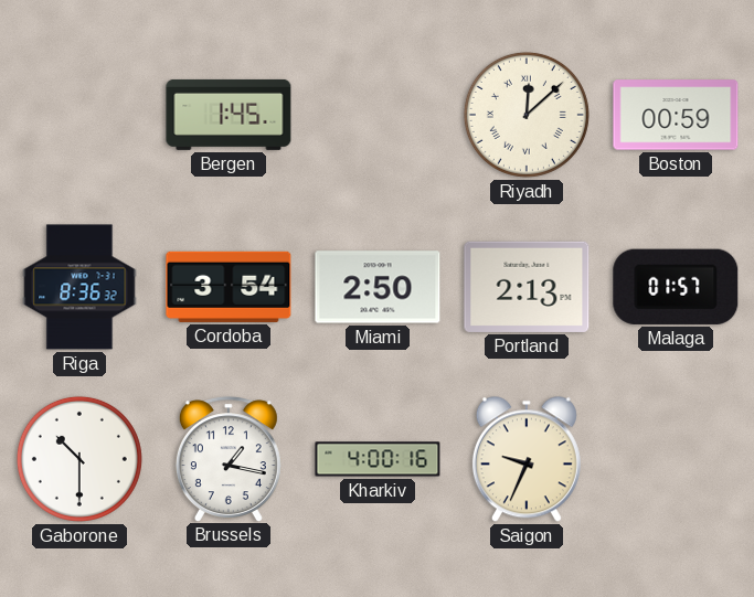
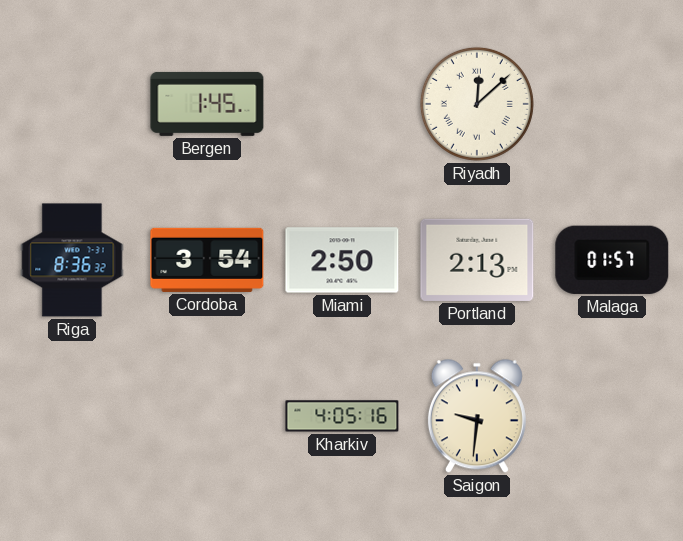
Boston: 00:59 -> none
Gaborone: 10:30 -> none
Brussels: 1:17 -> none
Kharkiv: 4:00 -> 4:05
Saigon: 9:34 -> 9:31
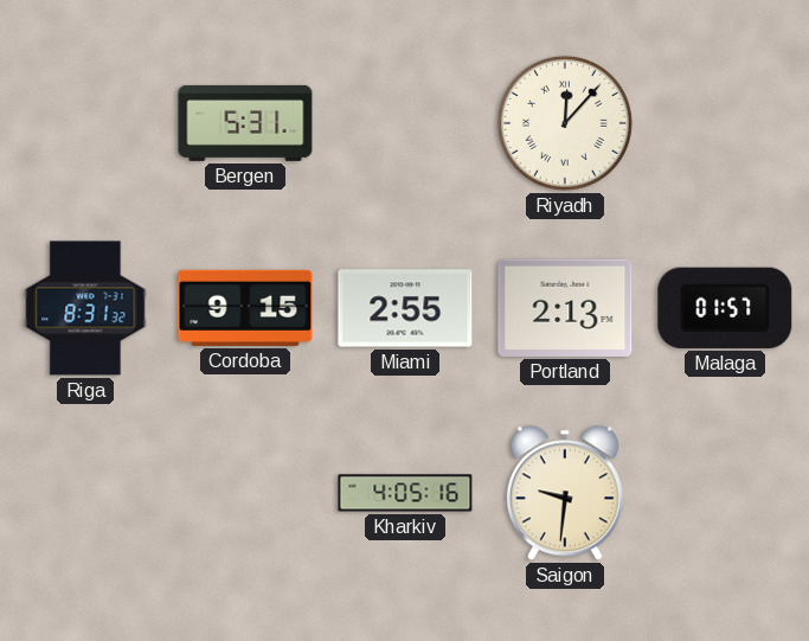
Bergen: 1:45 -> 5:31
Riyadh: 12:08 -> 12:07
Riga: 8:36 -> 8:31
Cordoba: 3:54 -> 9:15
Miami: 2:50 -> 2:55
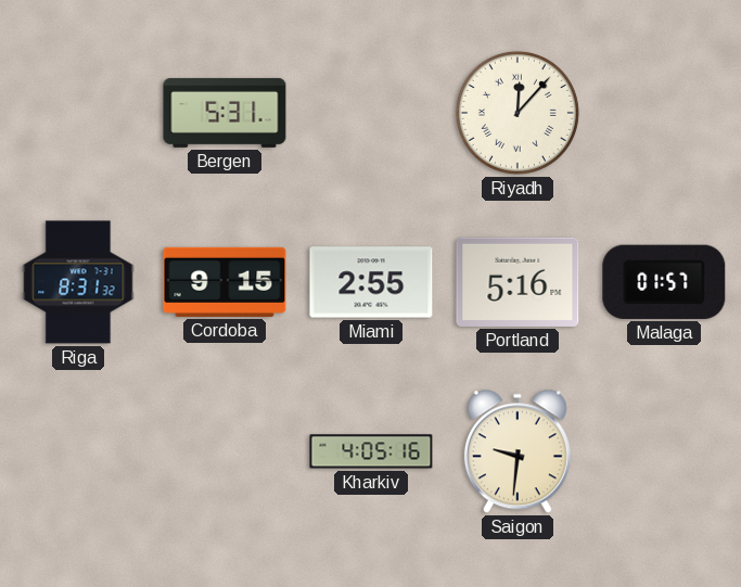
Portland: 2:13 -> 5:16
